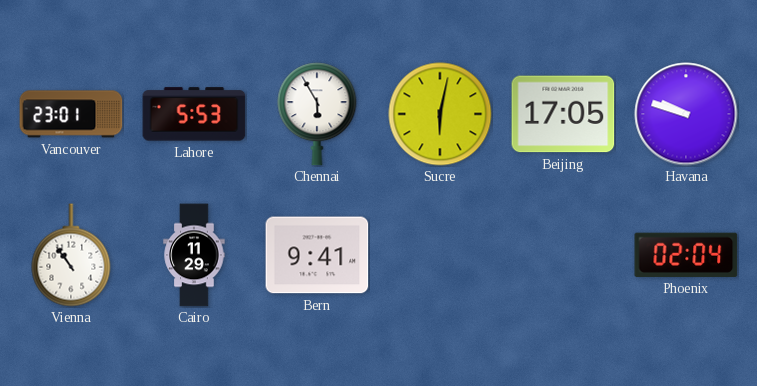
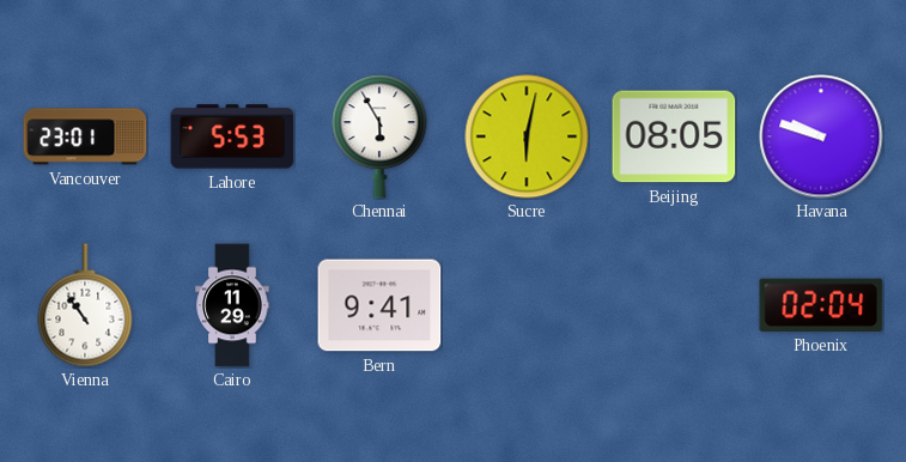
Beijing: 17:05 -> 08:05
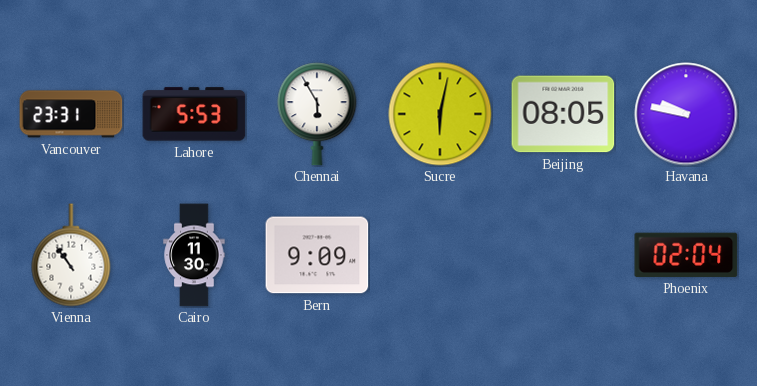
Vancouver: 23:01 -> 23:31
Havana: 9:48 -> 9:47
Cairo: 11:29 -> 11:30
Bern: 9:41 -> 9:09
